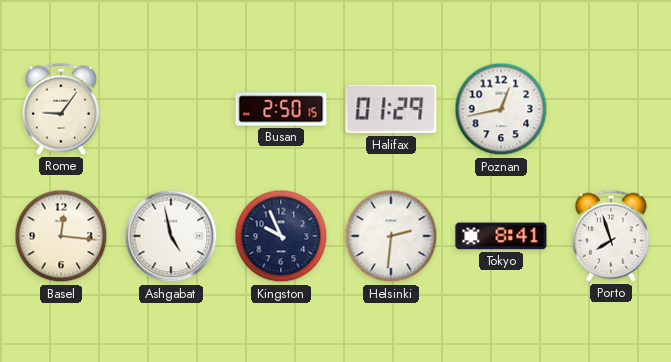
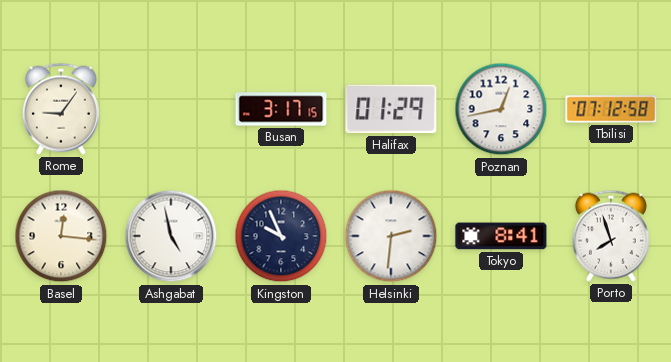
Busan: 2:50 -> 3:17
Tbilisi: none -> 07:12
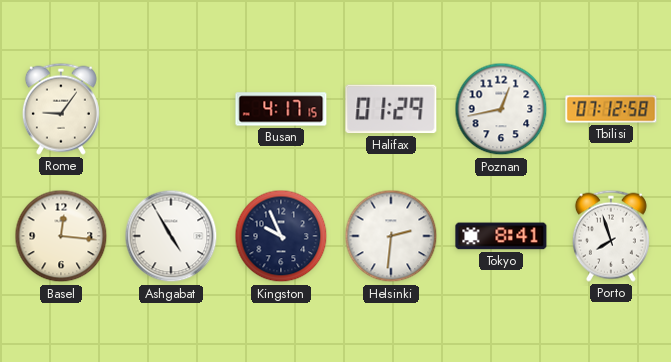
Busan: 3:17 -> 4:17
Ashgabat: 4:58 -> 4:55
